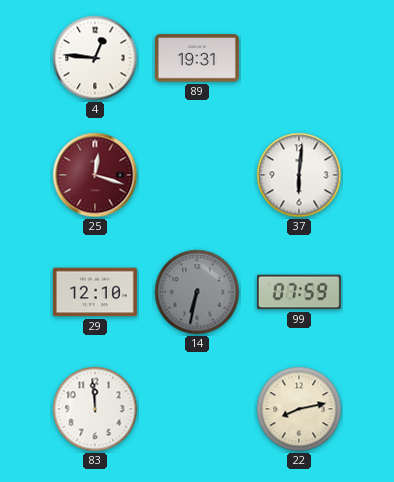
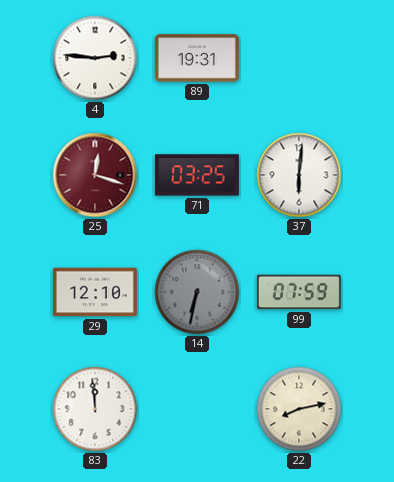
4: 12:46 -> 2:46
71: none -> 03:25
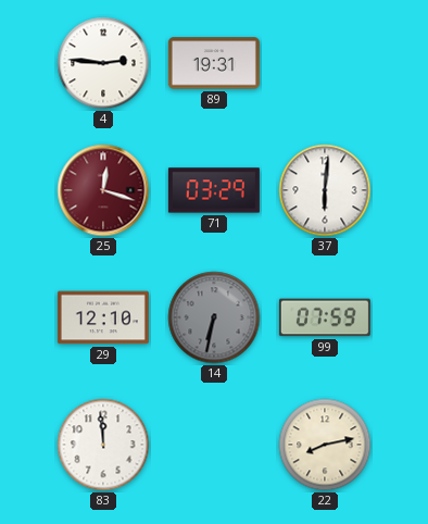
71: 03:25 -> 03:29
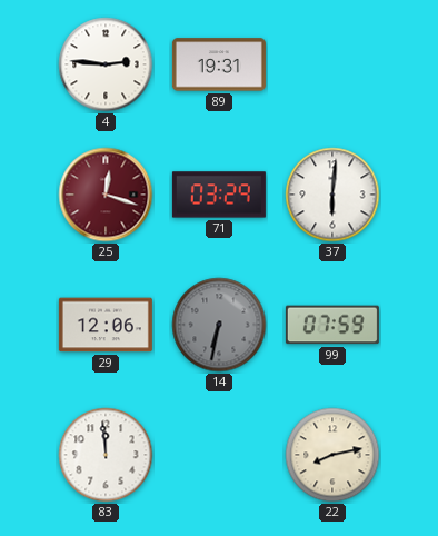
29: 12:10 -> 12:06
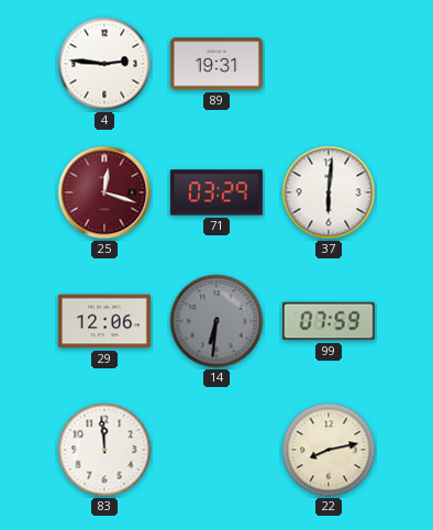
14: 6:32 -> 6:31
